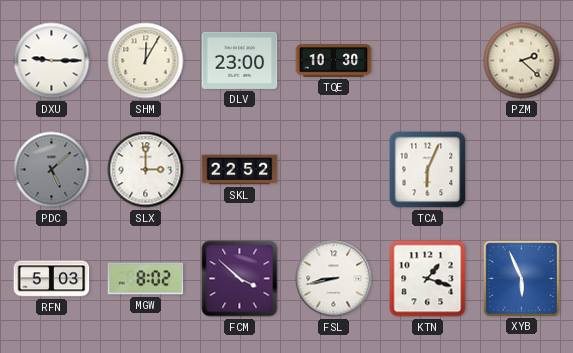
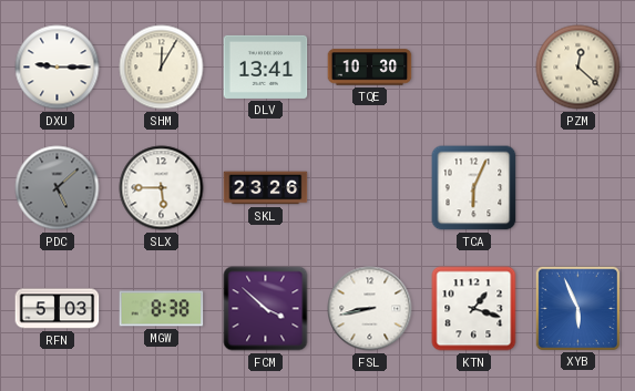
DLV: 23:00 -> 13:41
PZM: 2:22 -> 12:22
SLX: 3:00 -> 5:45
SKL: 22:52 -> 23:26
MGW: 8:02 -> 8:38
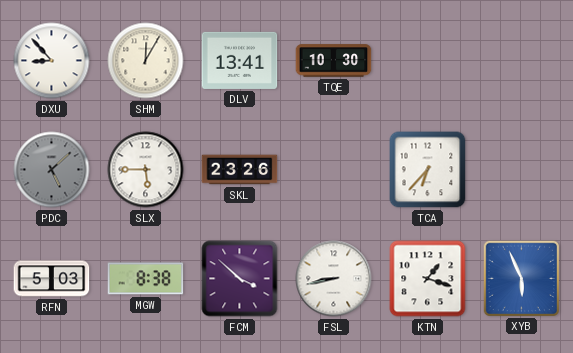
DXU: 9:15 -> 8:53
PZM: 12:22 -> none
TCA: 6:04 -> 6:37
